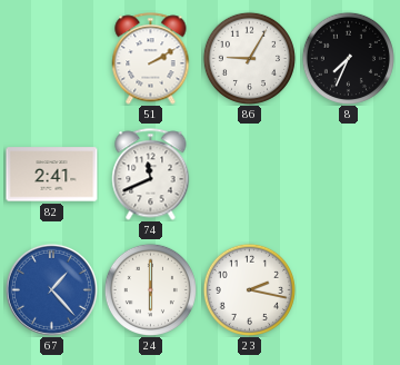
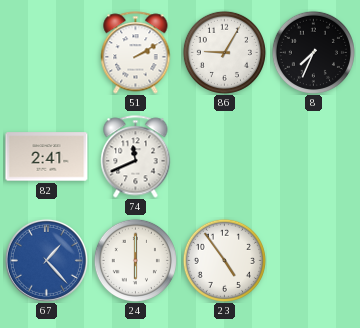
23: 2:17 -> 4:54
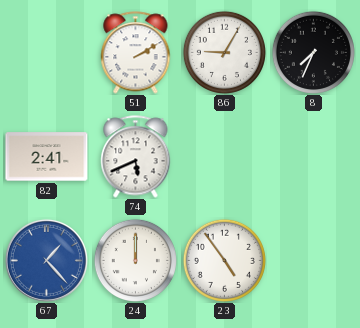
74: 11:41 -> 5:41
24: 6:00 -> 12:00
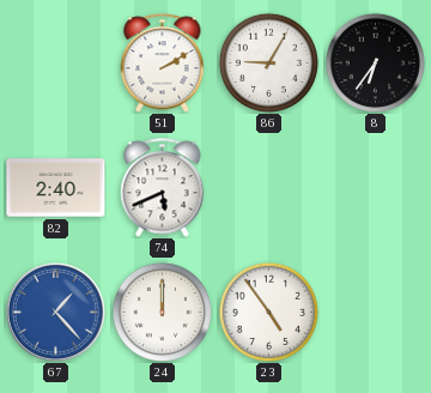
8: 7:34 -> 6:36
82: 2:41 -> 2:40
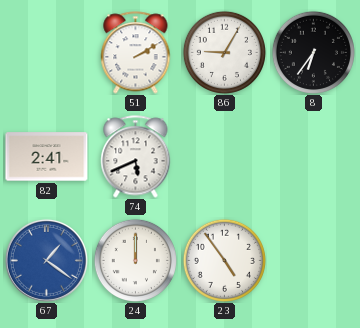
82: 2:40 -> 2:41
67: 1:23 -> 1:21
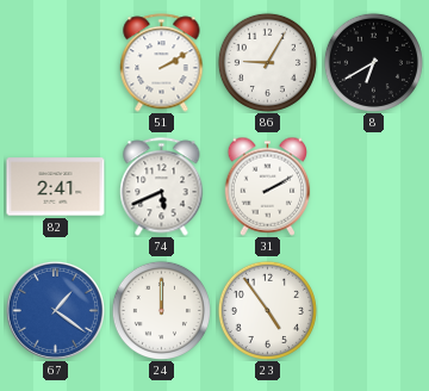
8: 6:36 -> 6:40
31: none -> 2:10
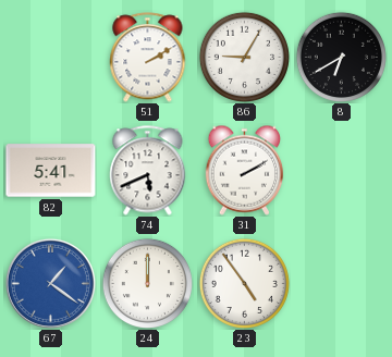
82: 2:41 -> 5:41
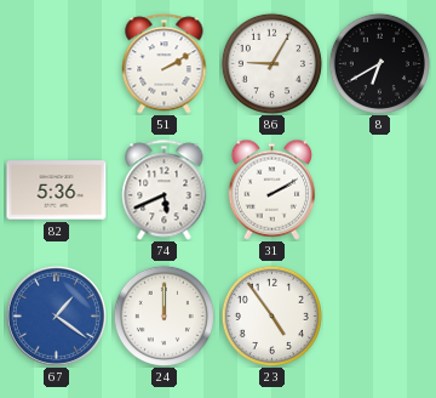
82: 5:41 -> 5:36
